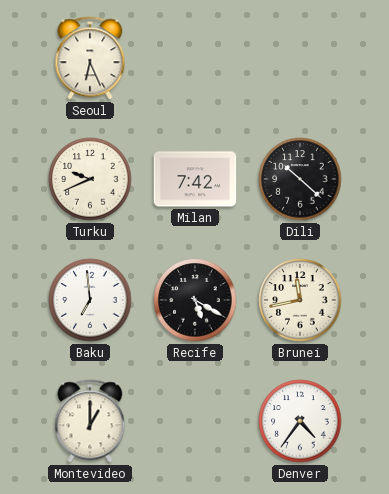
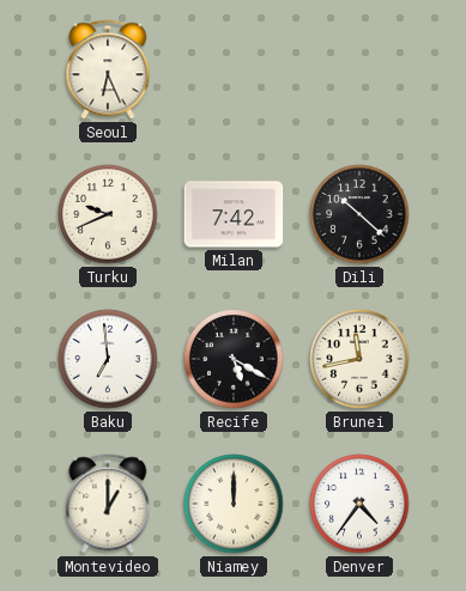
Niamey: none -> 12:00
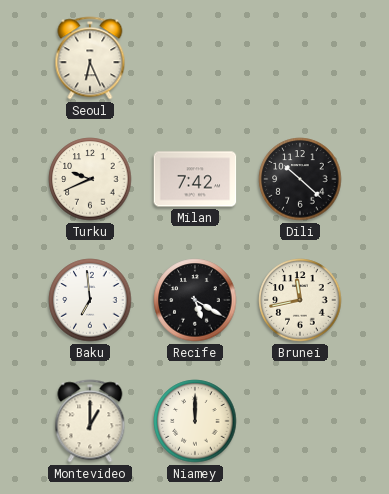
Denver: 4:36 -> none
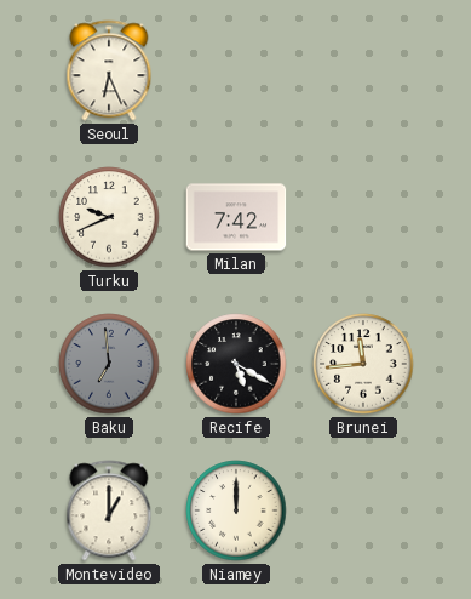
Dili: 10:22 -> none
Baku dial: white -> grey
Brunei: 11:43 -> 11:44
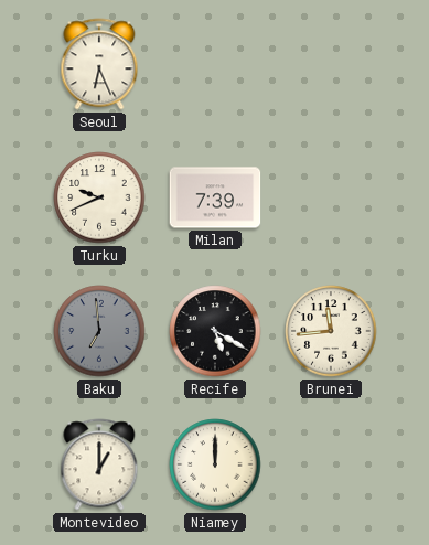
Milan: 7:42 -> 7:39
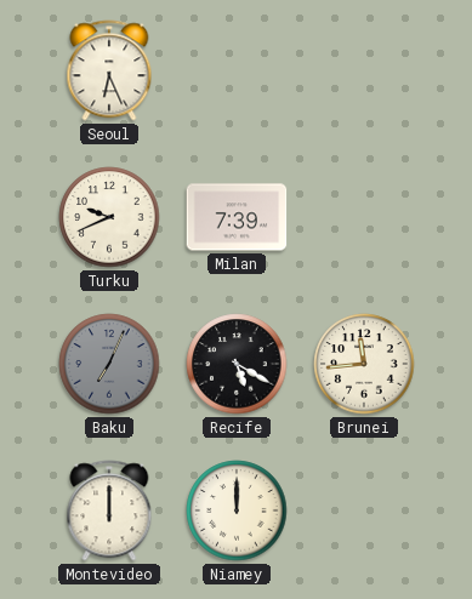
Baku: 6:59 -> 7:04
Montevideo: 1:00 -> 12:00
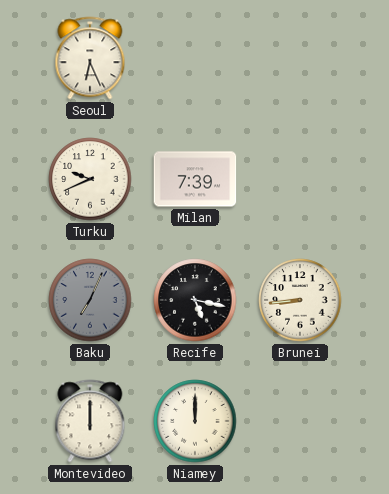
Recife: 5:20 -> 5:17
Brunei: 11:44 -> 8:44
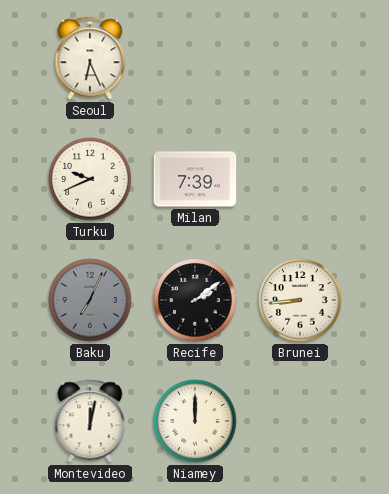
Recife: 5:17 -> 2:09
Montevideo: 12:00 -> 12:02
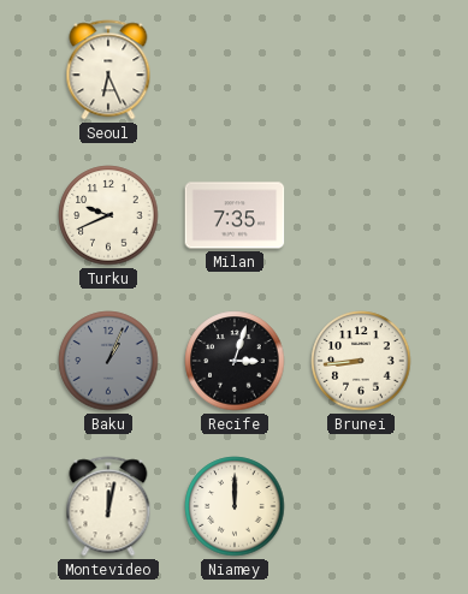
Milan: 7:39 -> 7:35
Baku: 7:04 -> 1:04
Recife: 2:09 -> 3:03
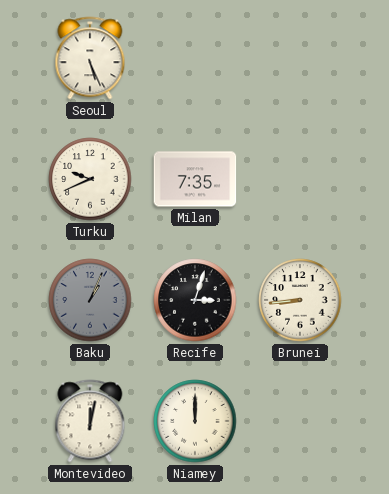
Seoul: 6:26 -> 5:26
